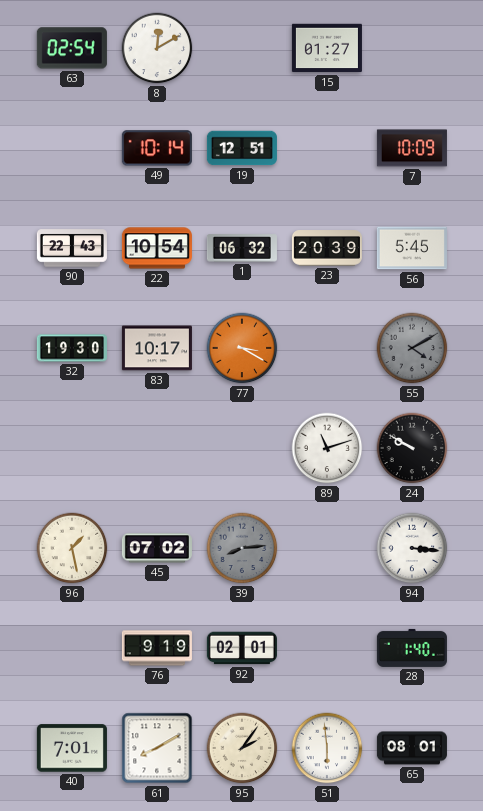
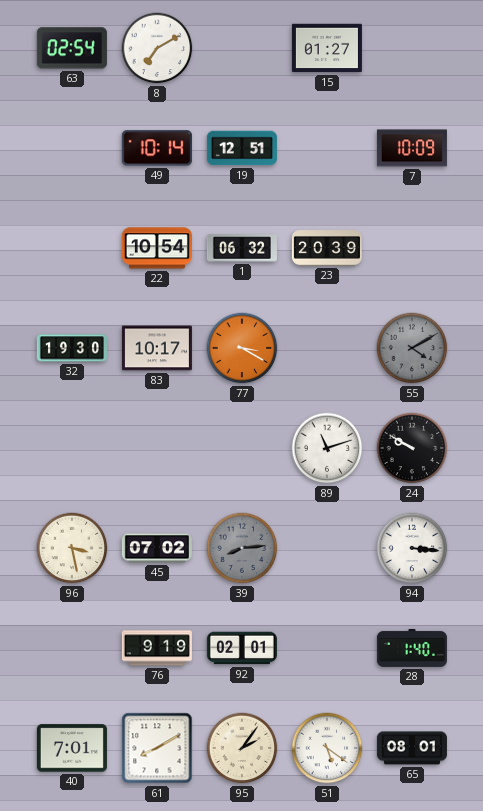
8: 12:10 -> 7:10
90: 22:43 -> none
56: 5:45 -> none
96: 1:28 -> 3:28
51: 5:59 -> 5:21
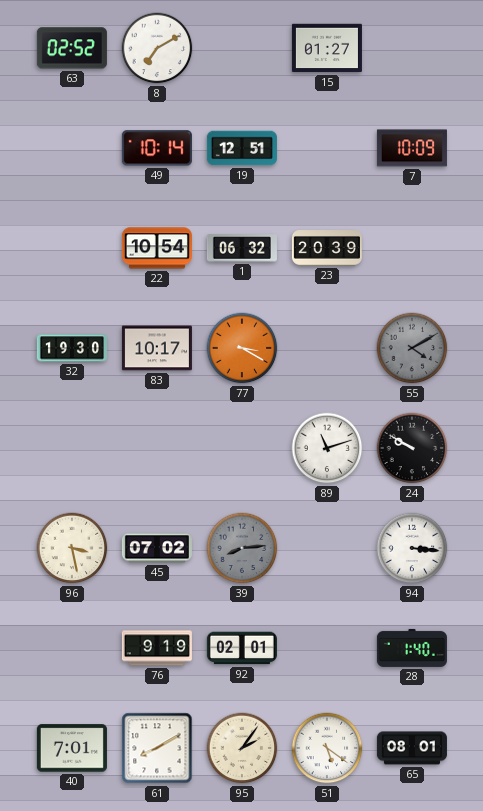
63: 02:54 -> 02:52
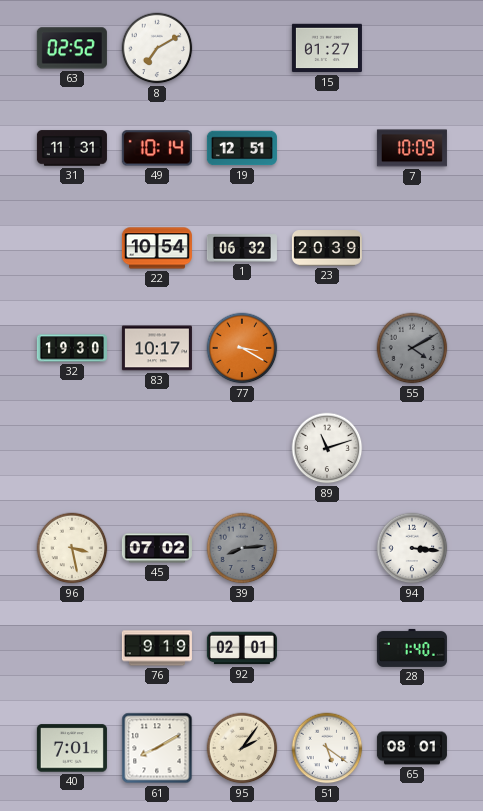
31: none -> 11:31
24: 9:50 -> none
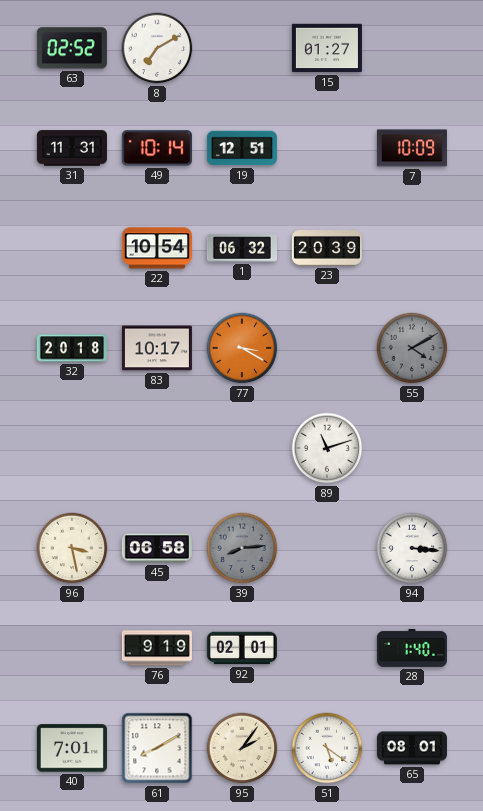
32: 19:30 -> 20:18
45: 07:02 -> 06:58
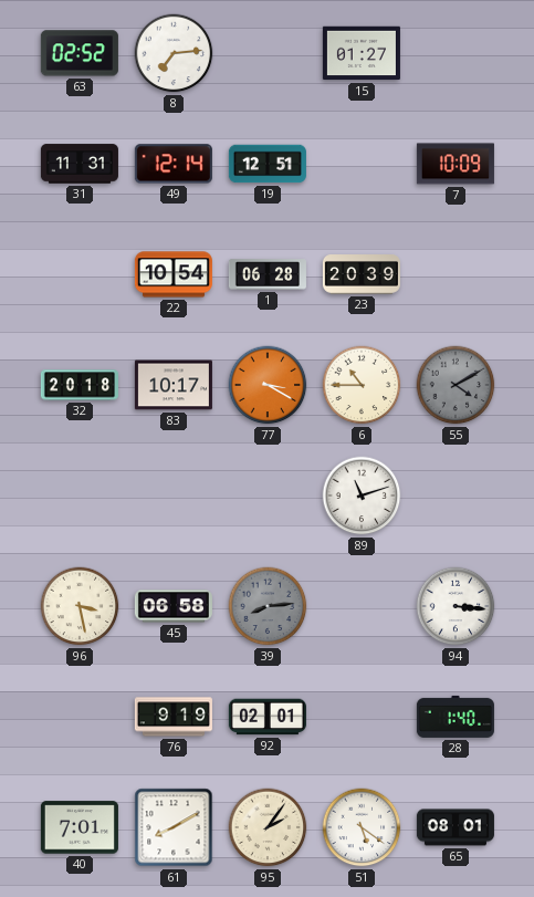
8: 7:10 -> 7:14
49: 10:14 -> 12:14
1: 06:32 -> 06:28
6: none -> 10:45
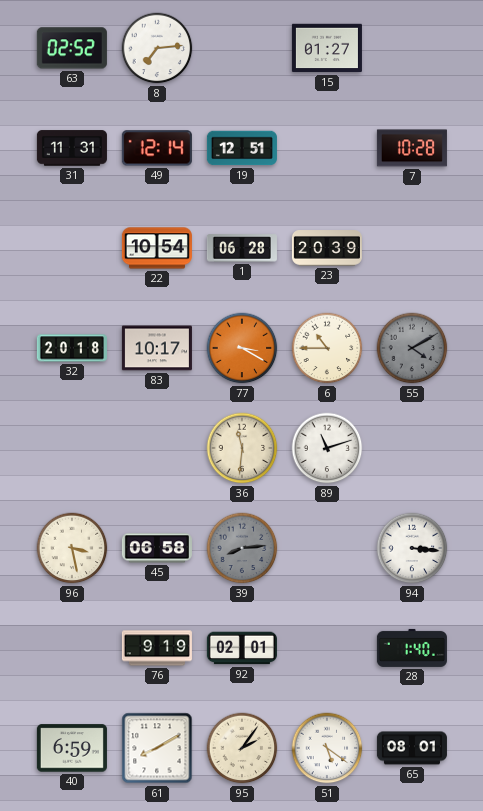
7: 10:09 -> 10:28
36: none -> 11:31
40: 7:01 -> 6:59
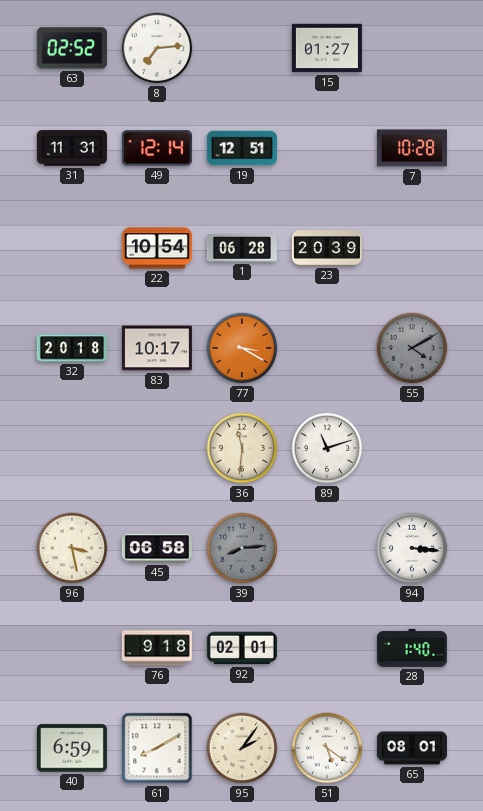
6: 10:45 -> none
76: 9:19 -> 9:18
